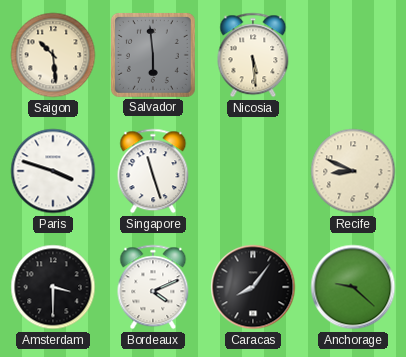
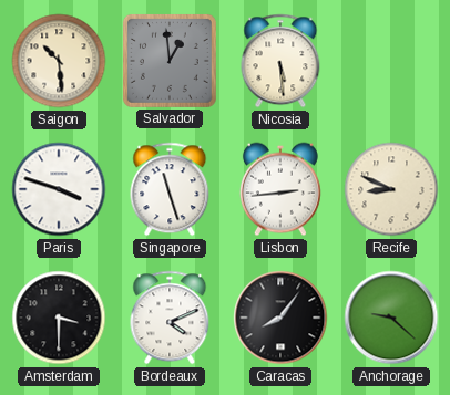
Salvador: 5:59 -> 12:59
Lisbon: none -> 2:44
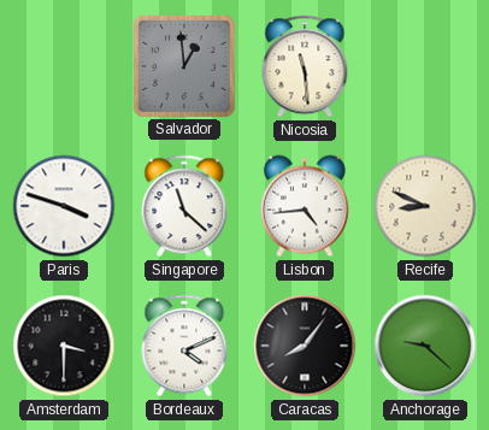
Saigon: 10:29 -> none
Nicosia: 5:29 -> 11:29
Singapore: 11:27 -> 11:22
Lisbon: 2:44 -> 4:44
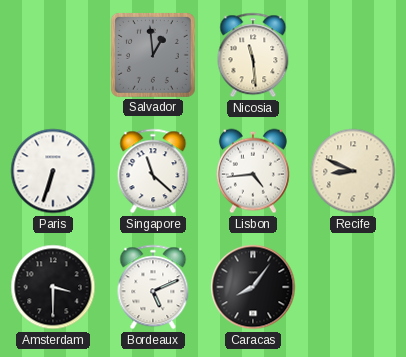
Paris: 3:48 -> 6:33
Bordeaux: 4:11 -> 5:11
Anchorage: 9:22 -> none
